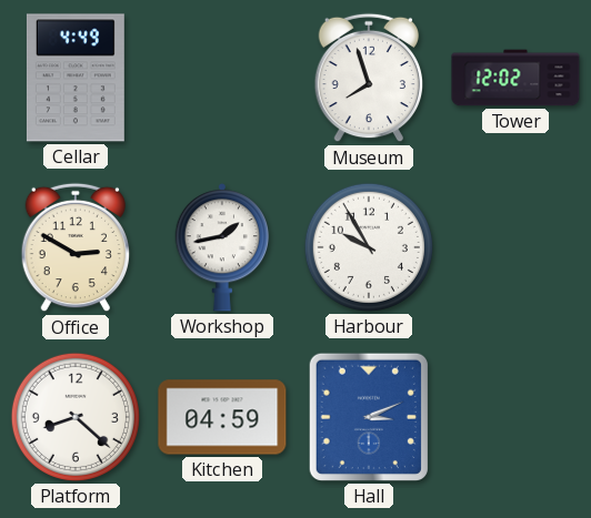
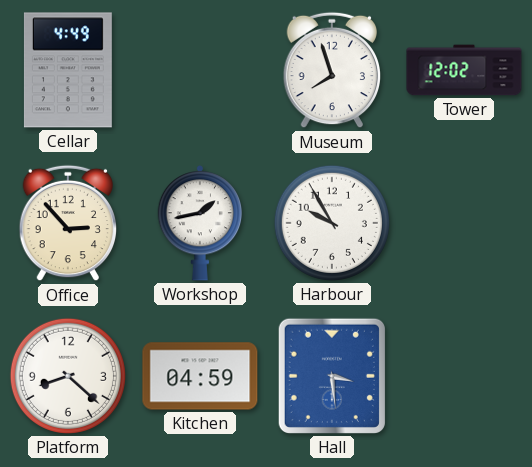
Office: 2:50 -> 2:53
Hall: 3:11 -> 3:29
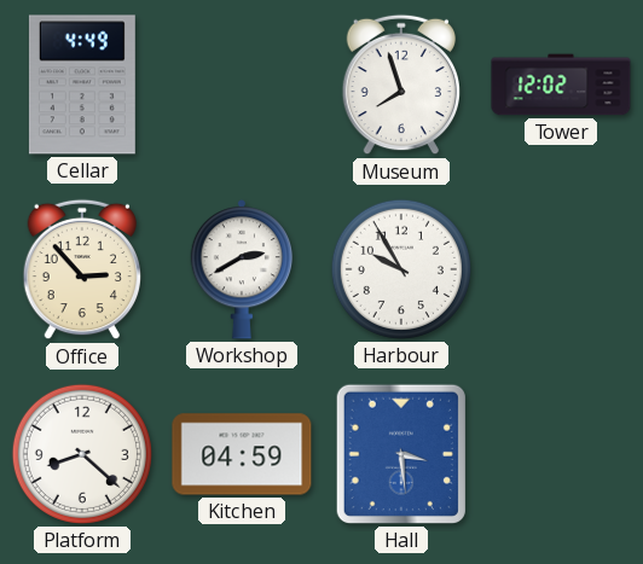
Workshop: 1:43 -> 2:40
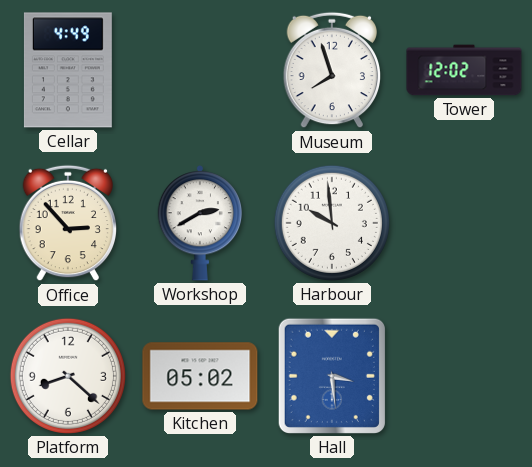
Harbour: 9:55 -> 9:59
Kitchen: 04:59 -> 05:02
